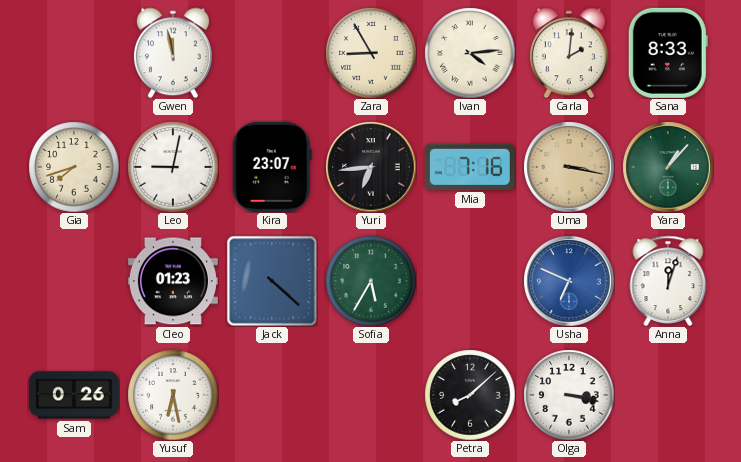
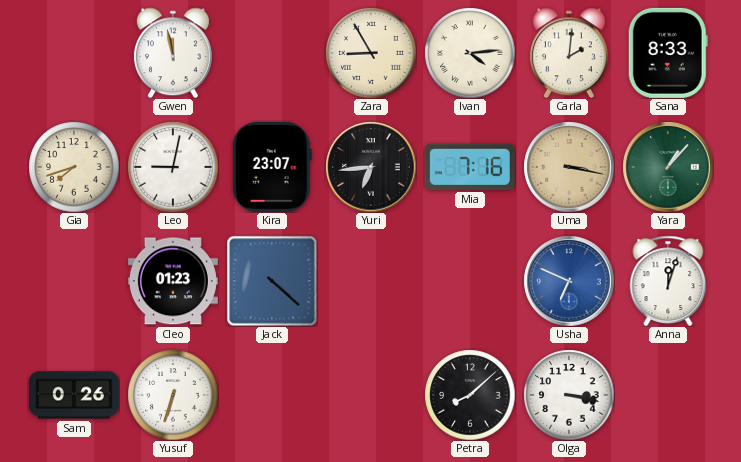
Sofia: 5:35 -> none
Yusuf: 6:28 -> 6:33
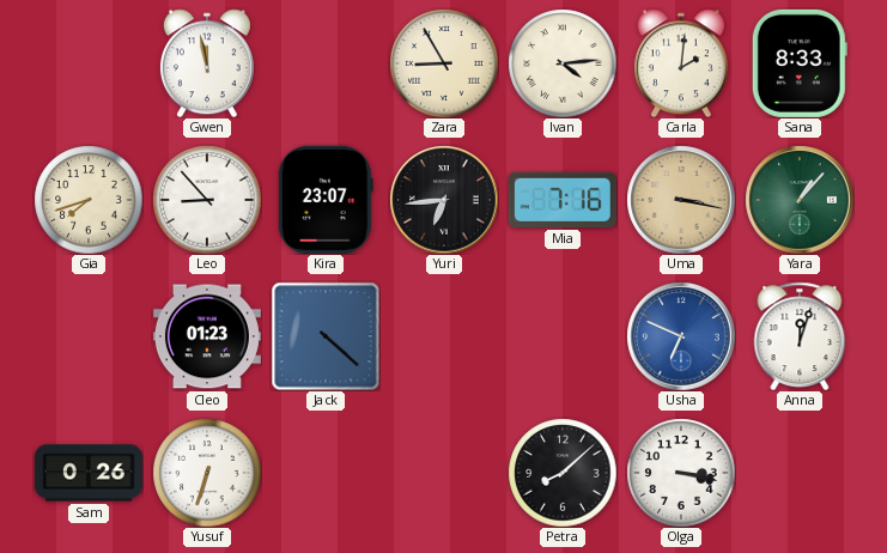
Leo: 9:02 -> 8:53
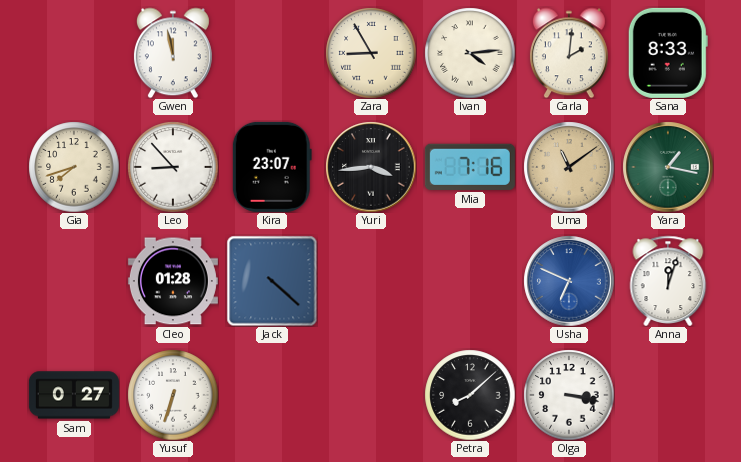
Yuri: 6:44 -> 3:44
Uma: 3:17 -> 11:09
Yara: 1:07 -> 1:17
Cleo: 01:23 -> 01:28
Sam: 0:26 -> 0:27
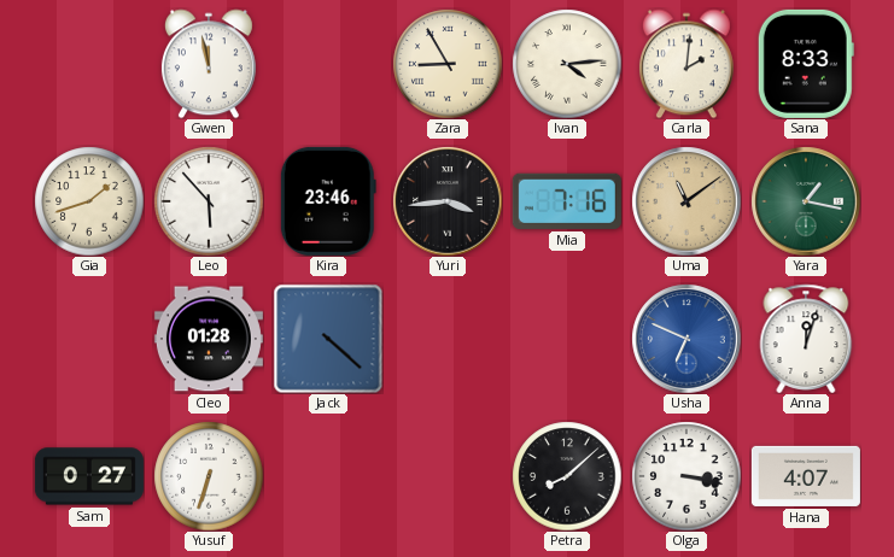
Gia: 7:42 -> 1:42
Leo: 8:53 -> 5:53
Kira: 23:07 -> 23:46
Hana: none -> 4:07
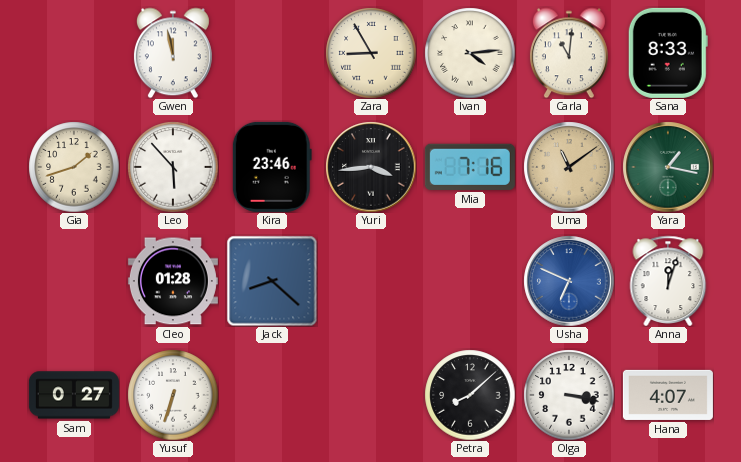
Carla: 2:01 -> 11:01
Jack: 4:22 -> 8:22
